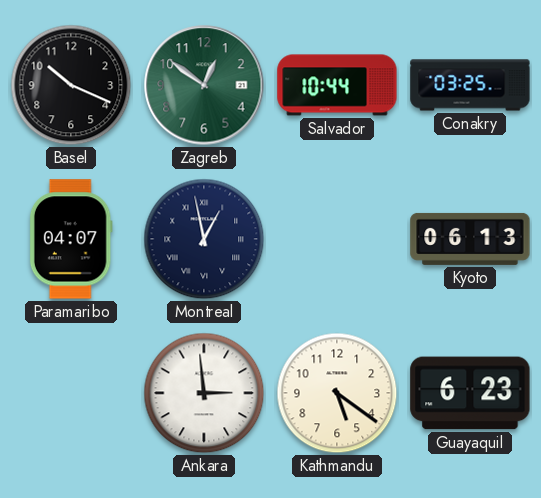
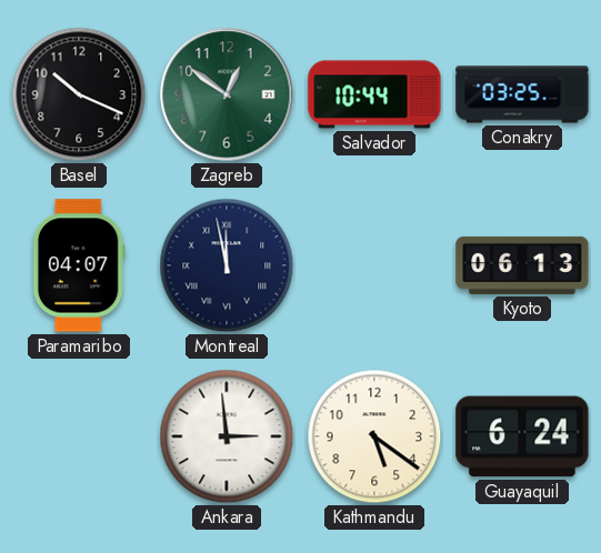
Montreal: 12:58 -> 11:58
Guayaquil: 6:23 -> 6:24
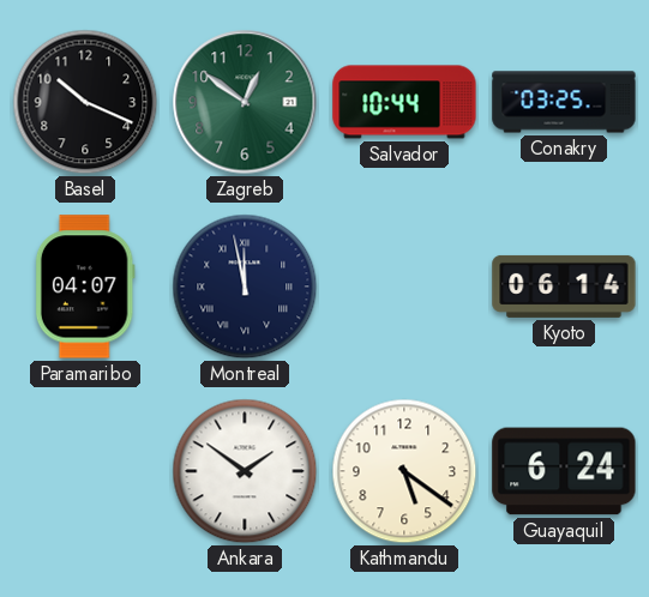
Kyoto: 06:13 -> 06:14
Ankara: 2:59 -> 1:51
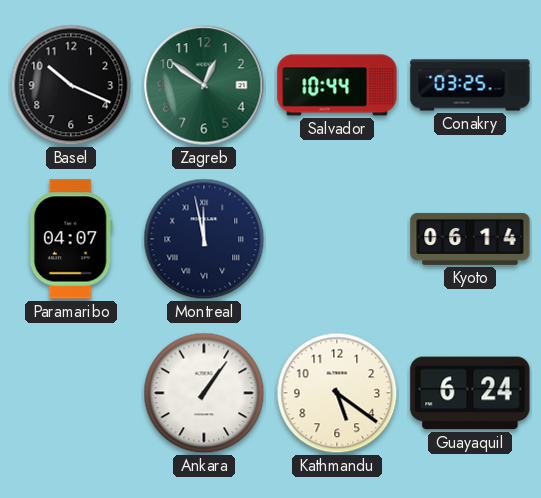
Ankara: 1:51 -> 1:06
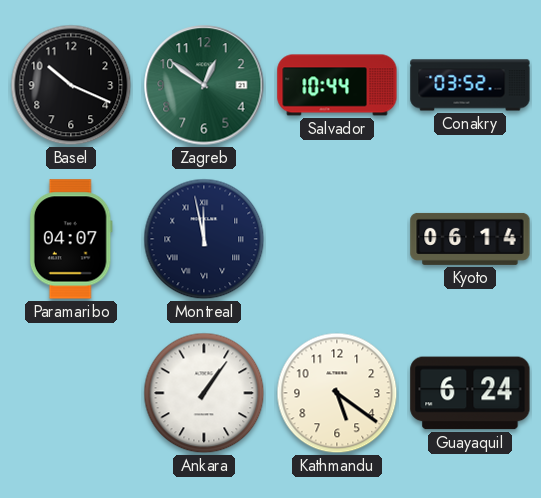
Conakry: 03:25 -> 03:52
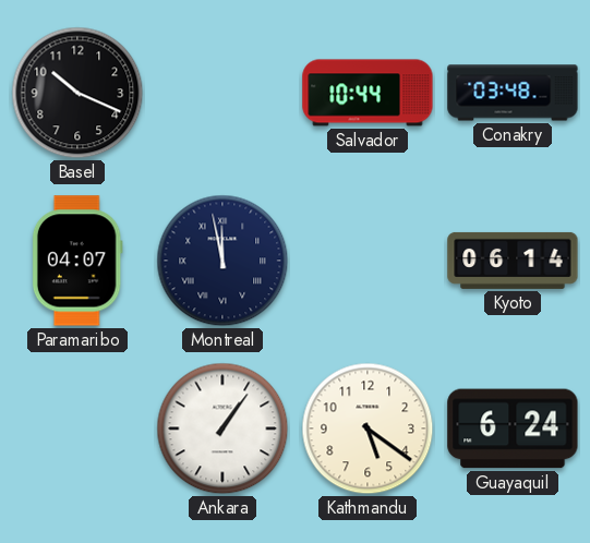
Zagreb: 12:51 -> none
Conakry: 03:52 -> 03:48
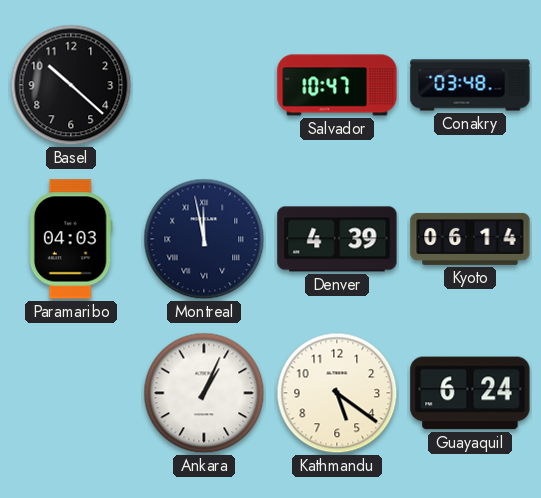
Basel: 10:19 -> 10:22
Salvador: 10:44 -> 10:47
Paramaribo: 04:07 -> 04:03
Denver: none -> 4:39
Ankara: 1:06 -> 1:04
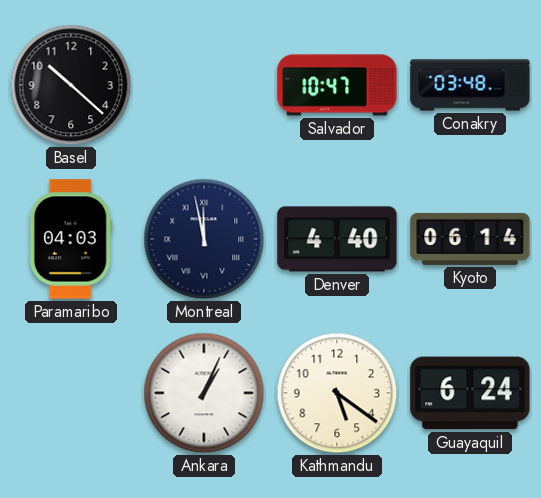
Denver: 4:39 -> 4:40
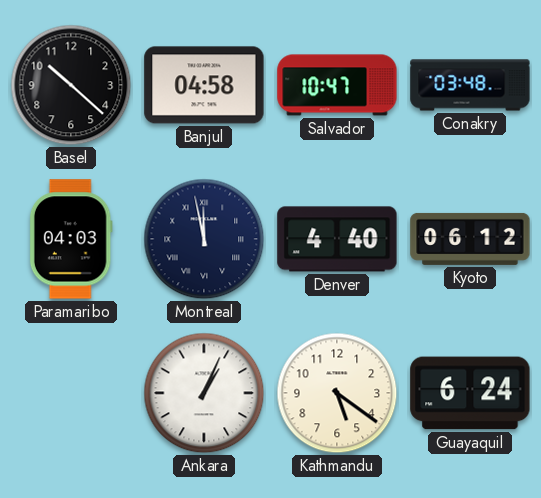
Banjul: none -> 04:58
Kyoto: 06:14 -> 06:12
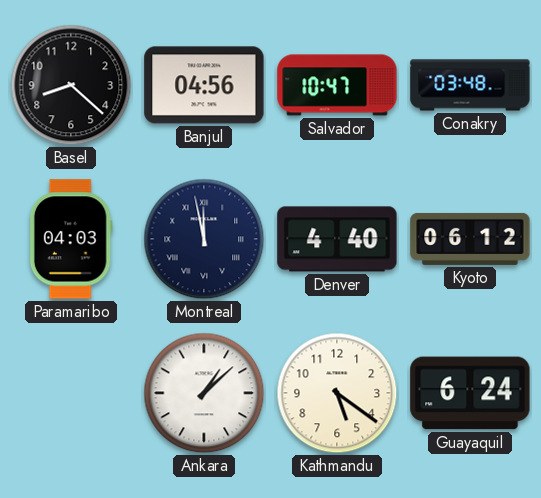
Basel: 10:22 -> 8:22
Banjul: 04:58 -> 04:56
Ankara: 1:04 -> 1:08
